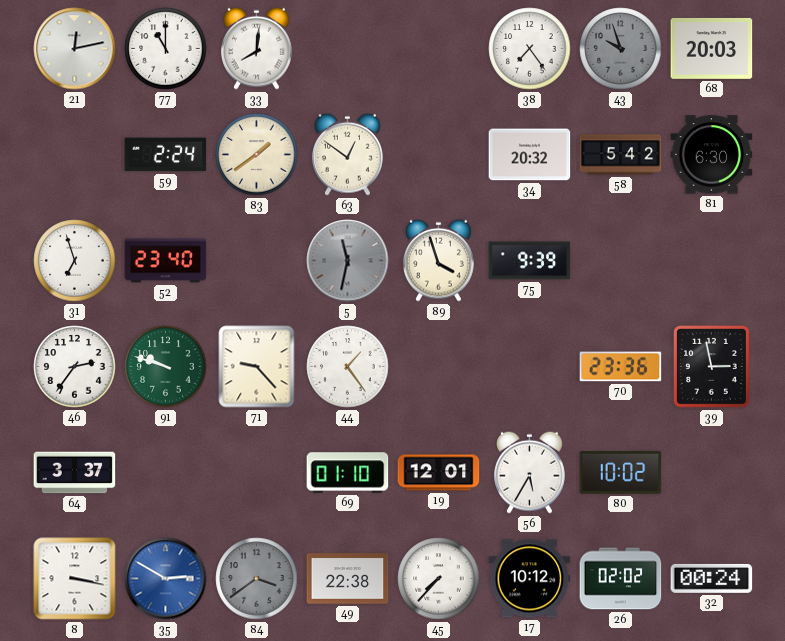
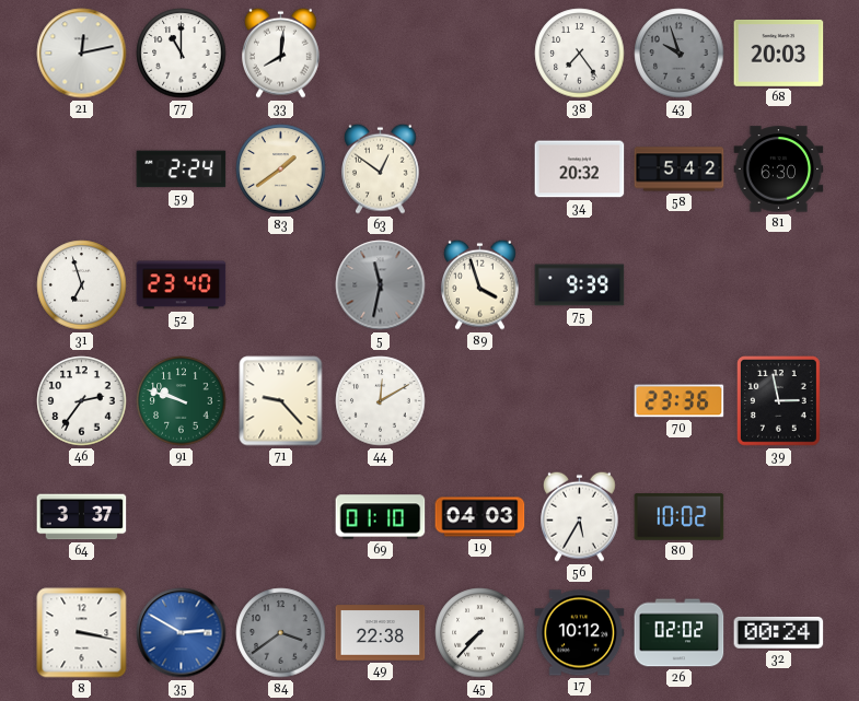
44: 1:24 -> 12:10
19: 12:01 -> 04:03
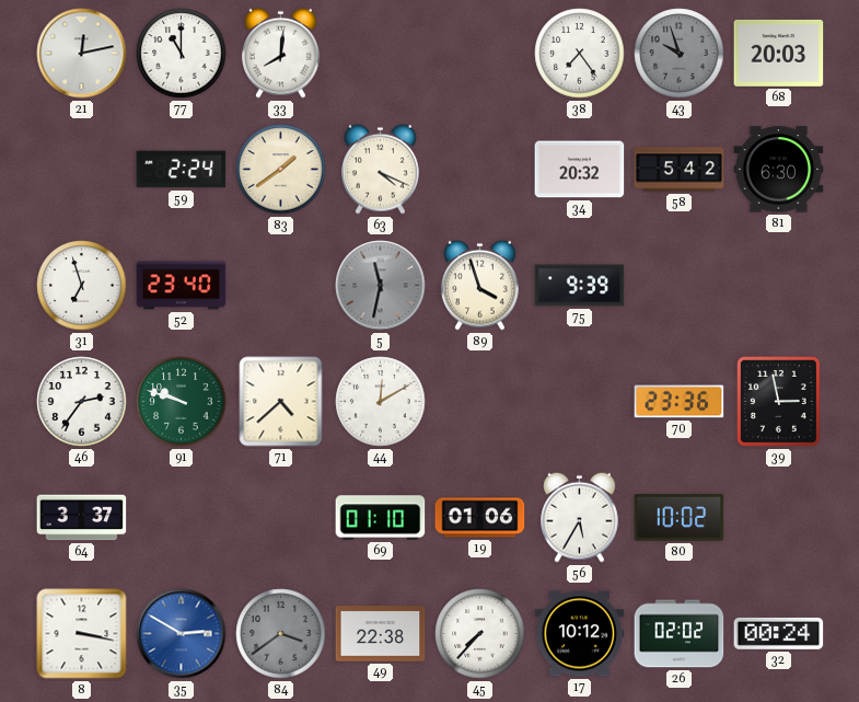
63: 12:51 -> 4:19
71: 9:23 -> 4:38
19: 04:03 -> 01:06
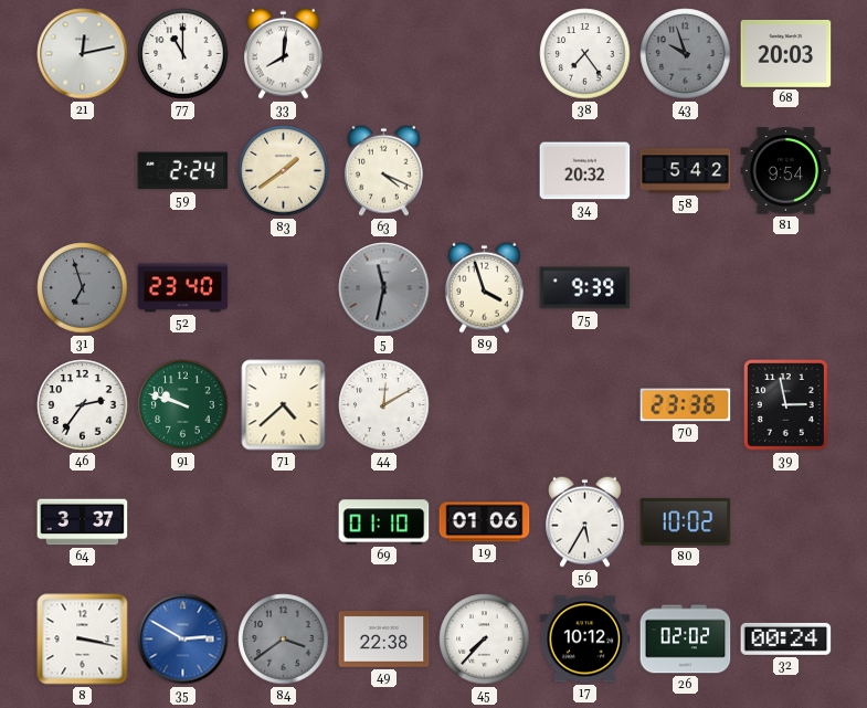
81: 6:30 -> 9:54
31 dial: white -> grey
